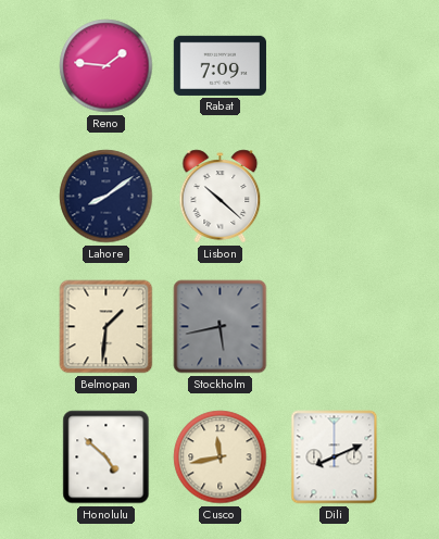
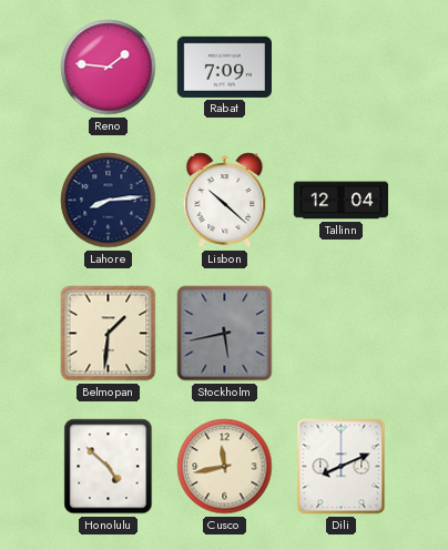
Lahore: 8:09 -> 8:14
Tallinn: none -> 12:04
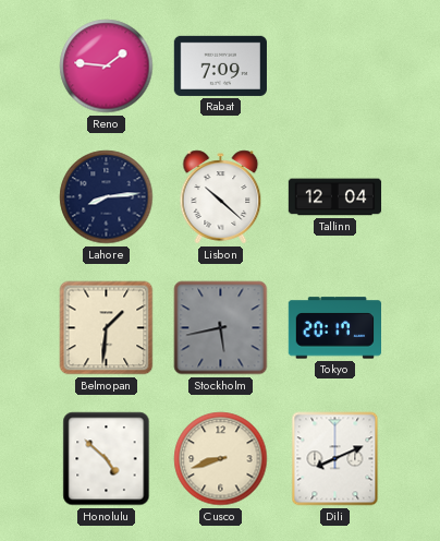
Tokyo: none -> 20:17
Cusco: 11:43 -> 8:42
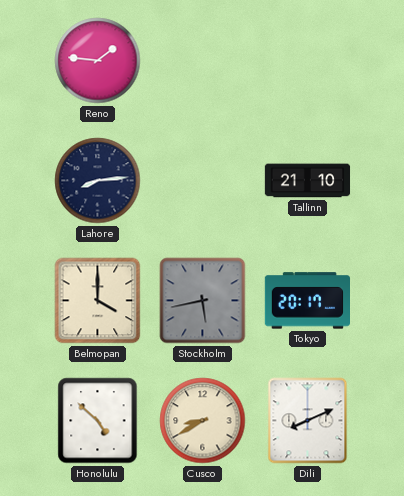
Rabat: 7:09 -> none
Lisbon: 10:22 -> none
Tallinn: 12:04 -> 21:10
Belmopan: 1:31 -> 4:00
Cusco: 8:42 -> 8:40
